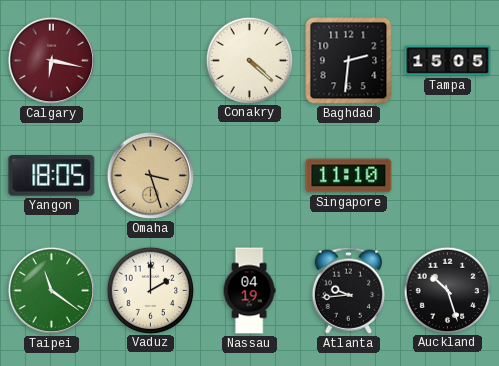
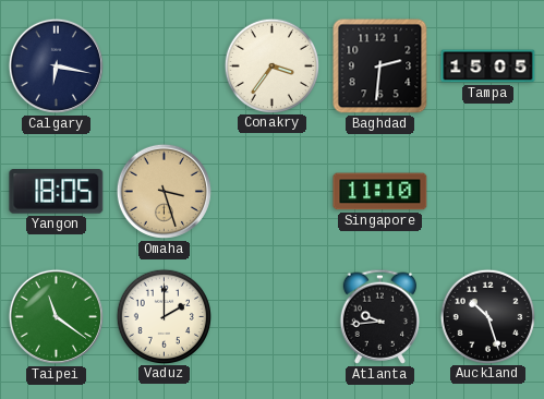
Calgary dial: burgundy -> navy
Conakry: 4:22 -> 3:36
Nassau: 04:19 -> none
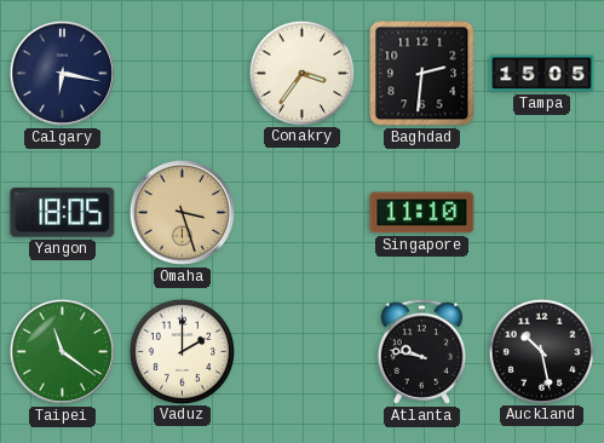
Atlanta: 9:44 -> 9:47
Auckland: 10:27 -> 10:28
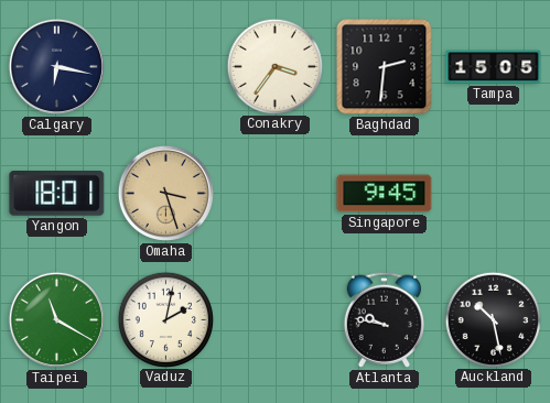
Yangon: 18:05 -> 18:01
Singapore: 11:10 -> 9:45
Taipei: 11:21 -> 11:20
Vaduz: 2:00 -> 2:02
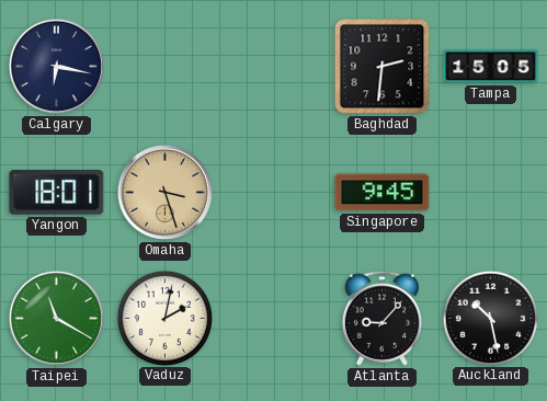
Conakry: 3:36 -> none
Atlanta: 9:47 -> 9:07
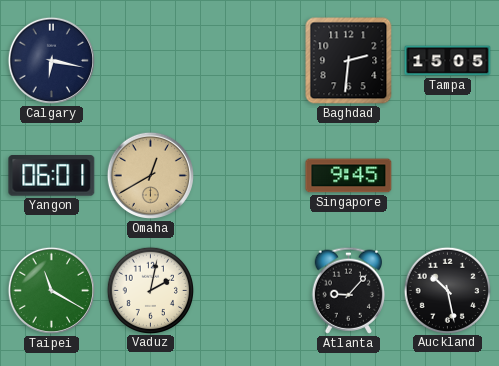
Yangon: 18:01 -> 06:01
Omaha: 3:27 -> 12:40
